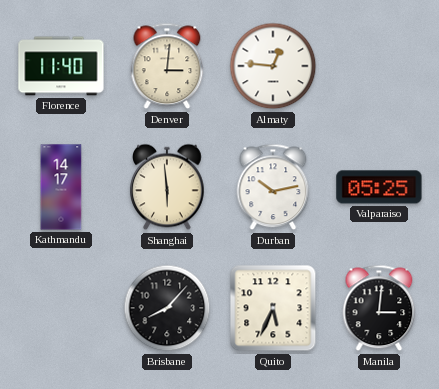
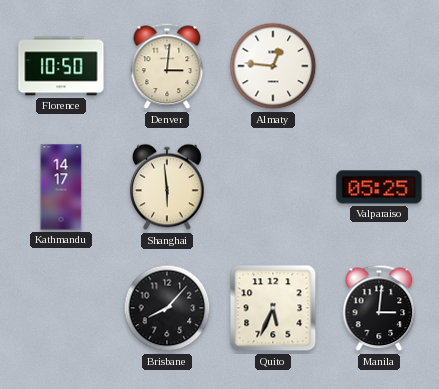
Florence: 11:40 -> 10:50
Durban: 10:13 -> none
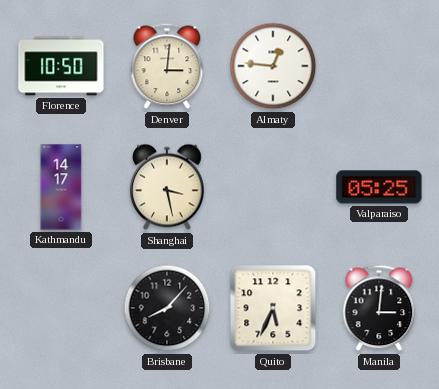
Shanghai: 5:59 -> 3:28
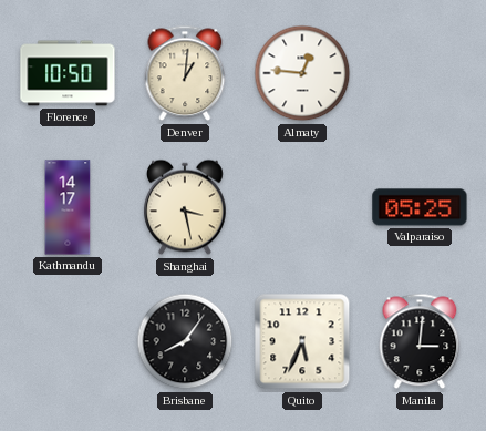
Denver: 3:01 -> 1:01
Brisbane: 8:07 -> 8:06
